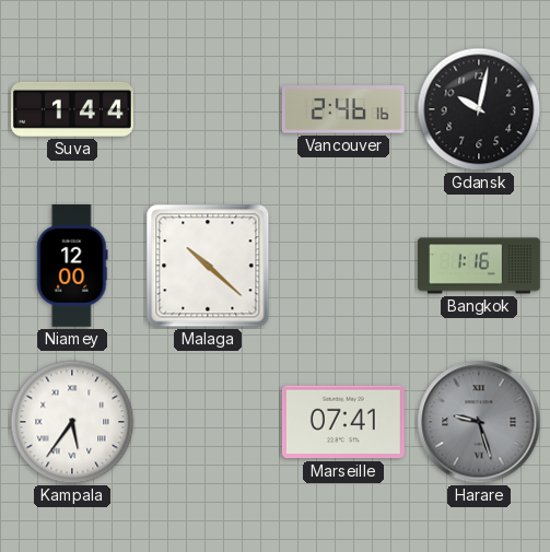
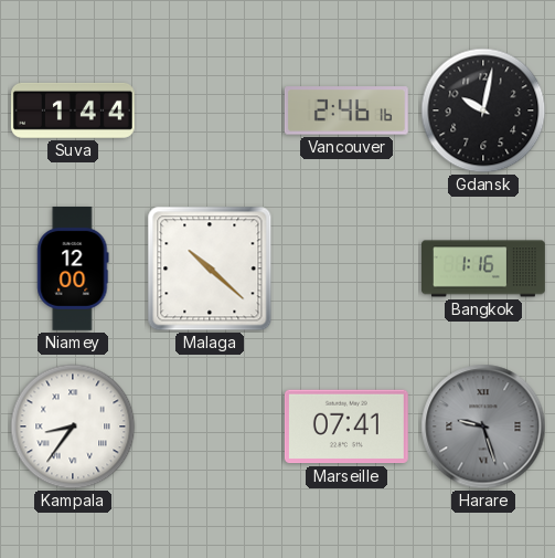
Kampala: 5:36 -> 8:36
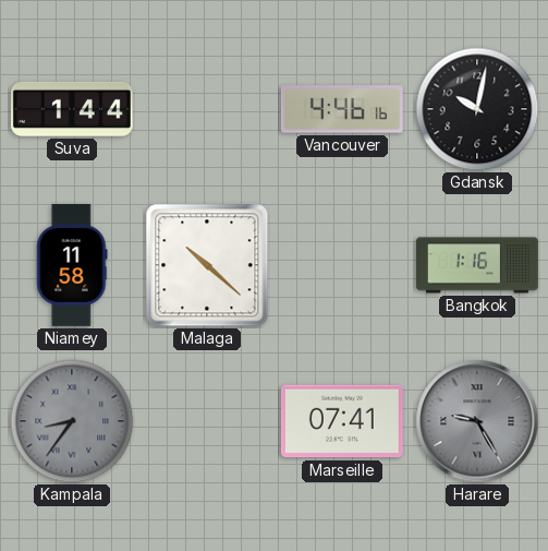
Vancouver: 2:46 -> 4:46
Niamey: 12:00 -> 11:58
Kampala dial: white -> grey
Harare: 9:27 -> 9:25
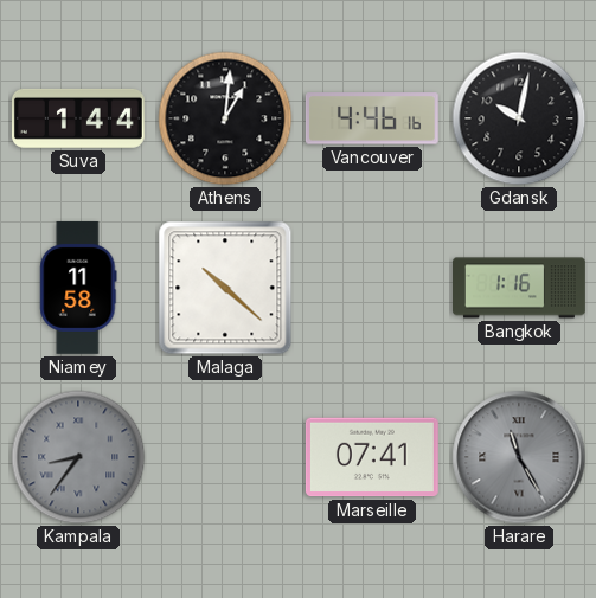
Athens: none -> 1:01
Harare: 9:25 -> 11:25
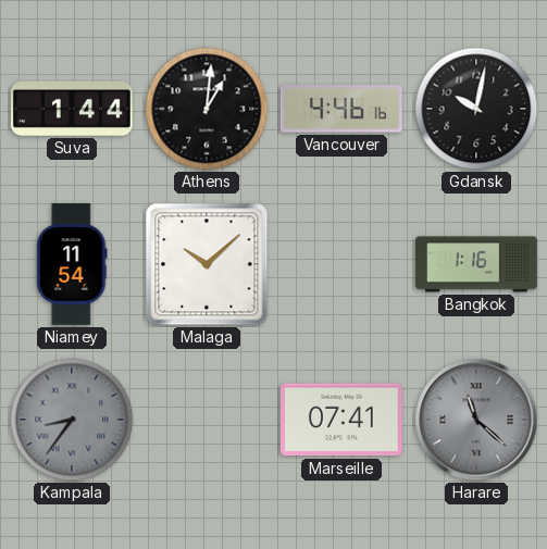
Niamey: 11:58 -> 11:54
Malaga: 10:22 -> 10:08
Harare: 11:25 -> 11:22
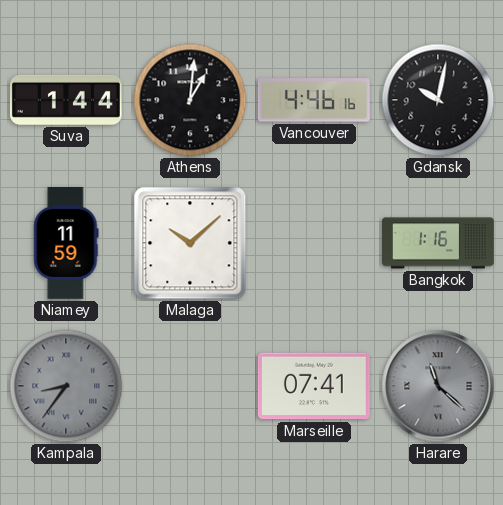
Niamey: 11:54 -> 11:59
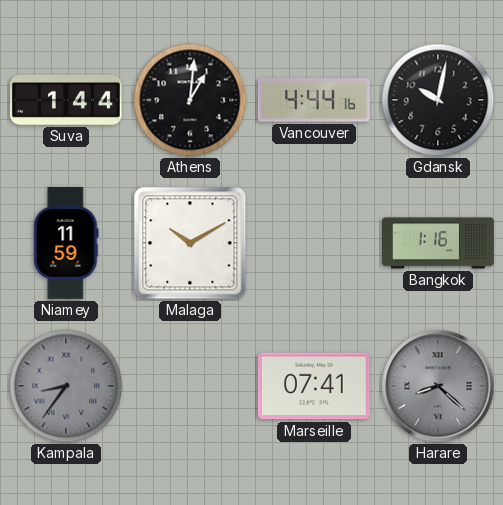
Vancouver: 4:46 -> 4:44
Malaga: 10:08 -> 10:10
Harare: 11:22 -> 8:22
